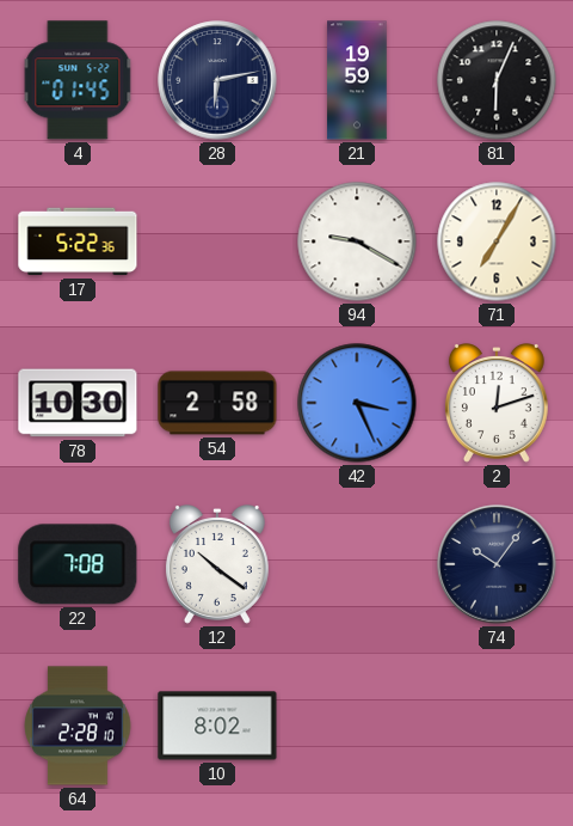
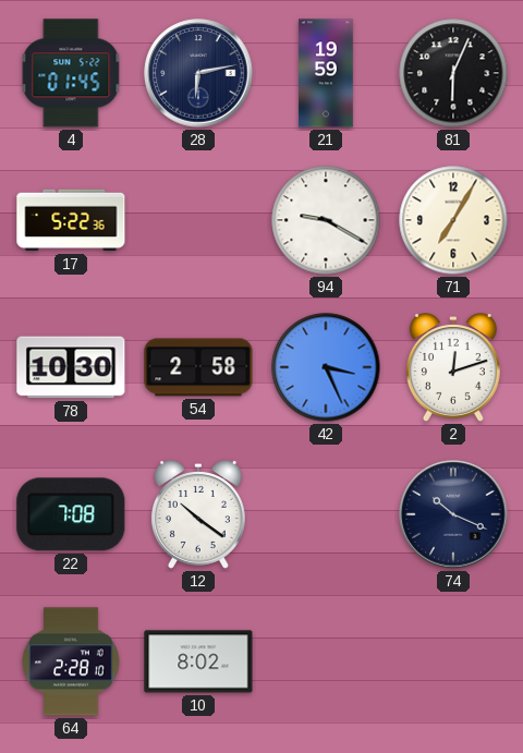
74: 10:06 -> 10:19
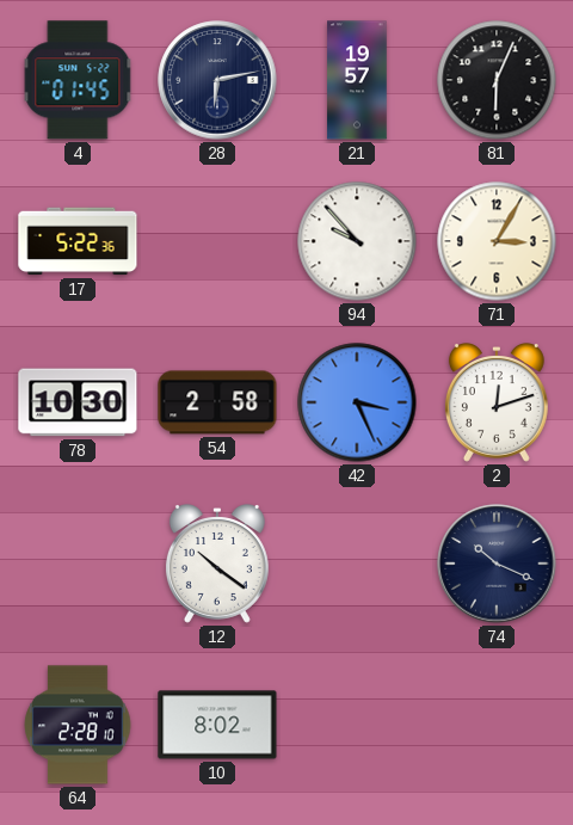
21: 19:59 -> 19:57
94: 9:20 -> 9:53
71: 7:05 -> 3:05
22: 7:08 -> none
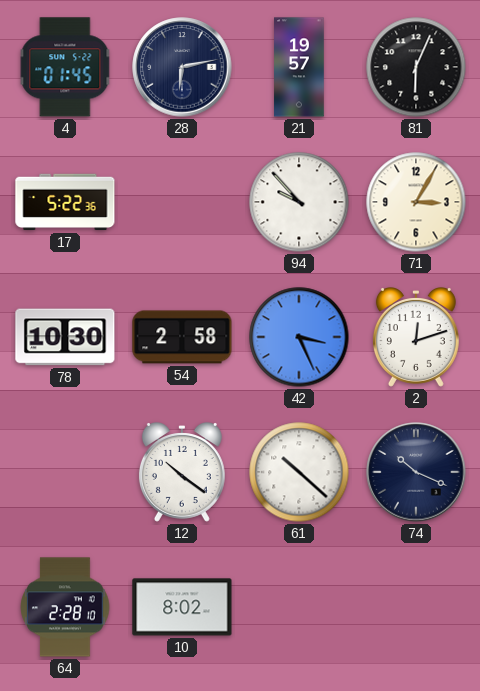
61: none -> 10:22
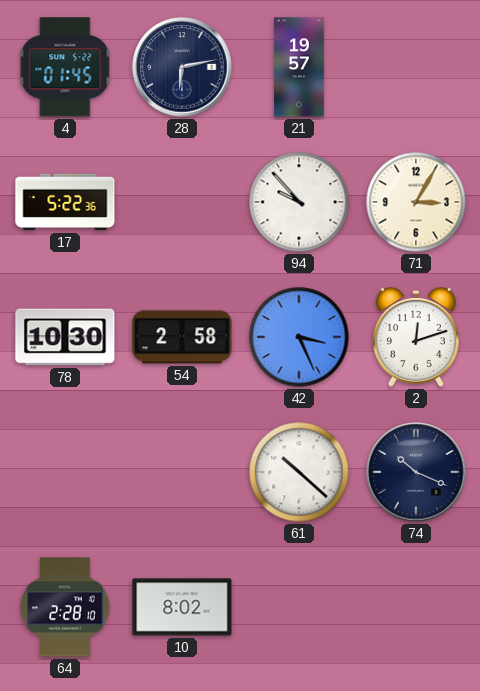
81: 6:04 -> none
12: 10:21 -> none
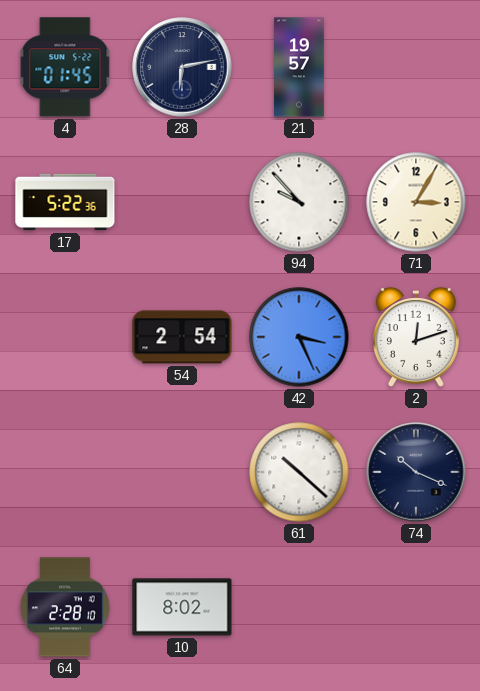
78: 10:30 -> none
54: 2:58 -> 2:54
